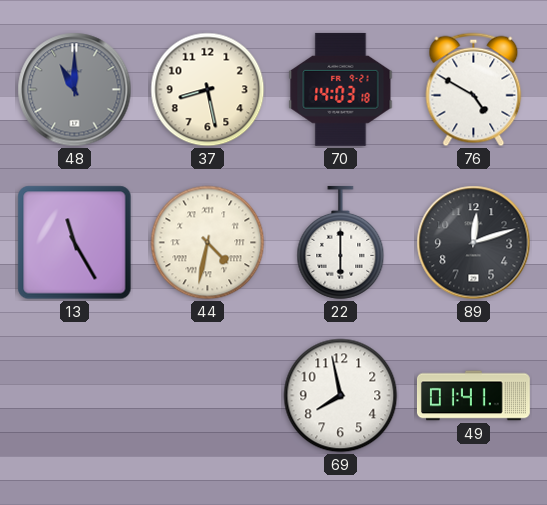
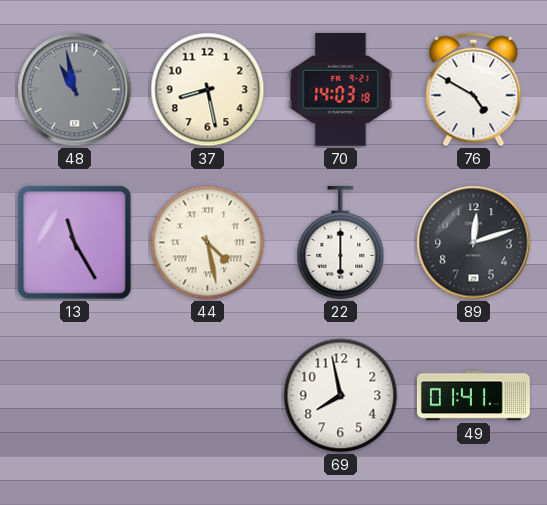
48: 11:00 -> 10:58
44: 4:32 -> 4:28
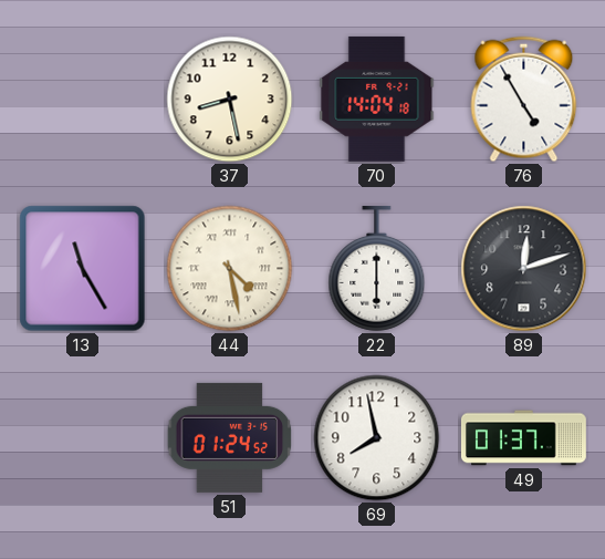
48: 10:58 -> none
70: 14:03 -> 14:04
76: 4:50 -> 4:55
51: none -> 01:24
49: 01:41 -> 01:37
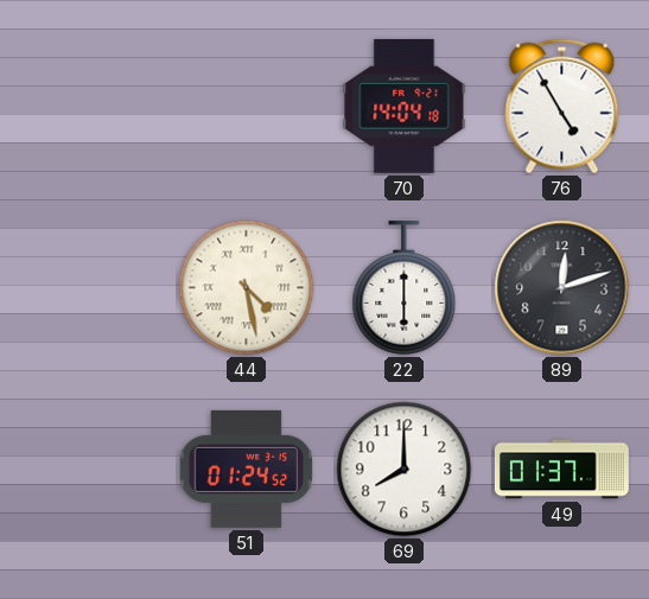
37: 8:28 -> none
13: 11:25 -> none
69: 7:58 -> 8:00
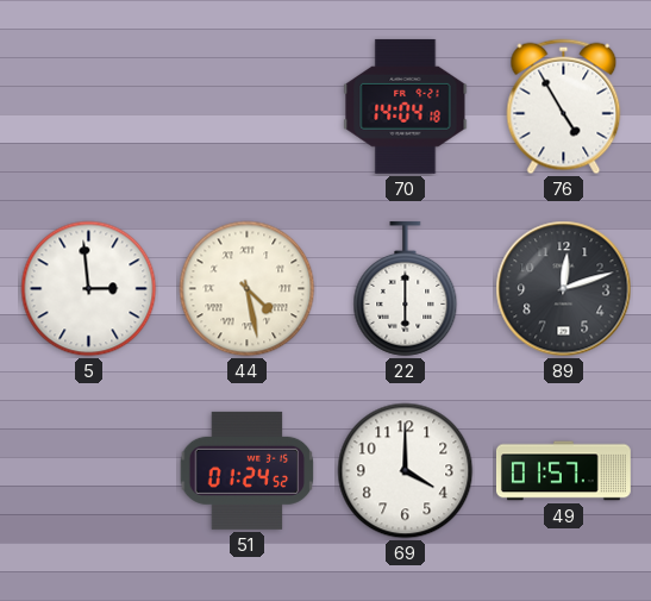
5: none -> 2:59
69: 8:00 -> 4:00
49: 01:37 -> 01:57
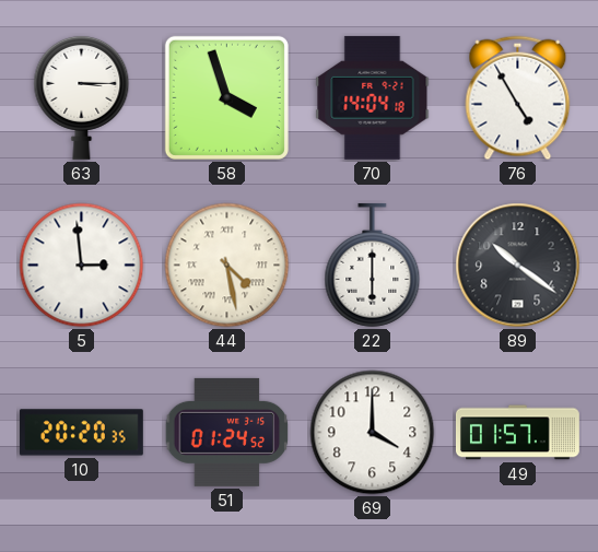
63: none -> 3:15
58: none -> 3:57
89: 12:12 -> 10:21
10: none -> 20:20
